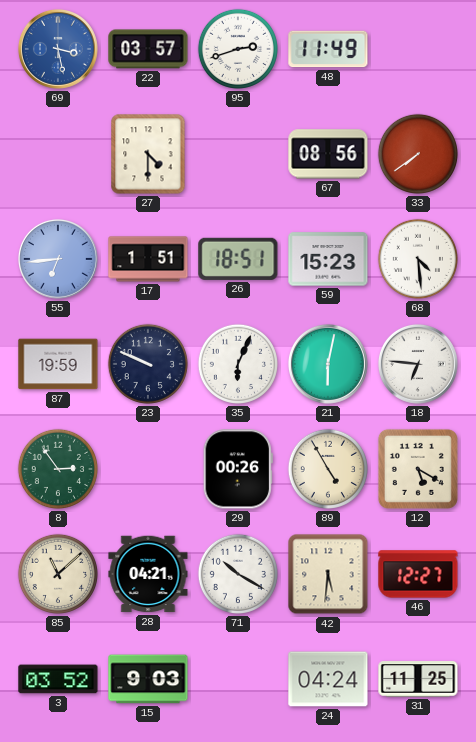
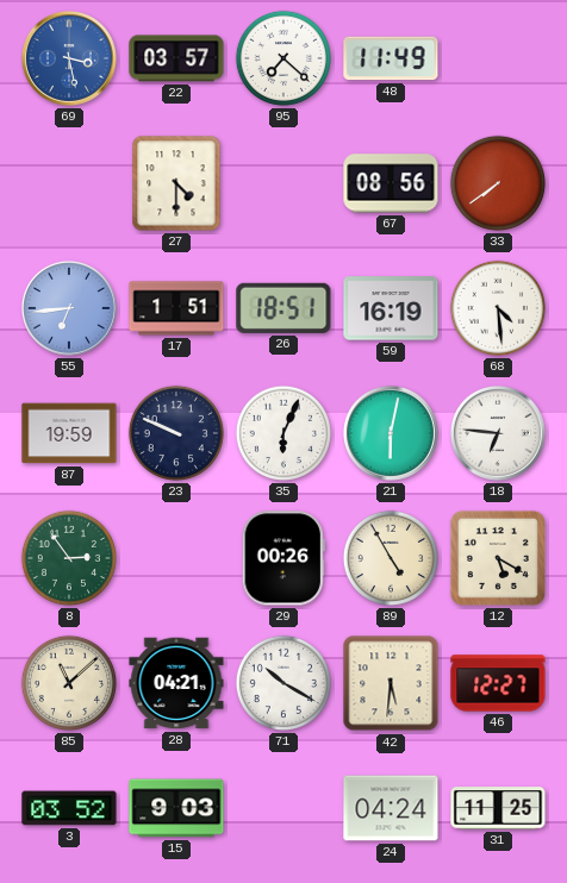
95: 2:42 -> 7:22
59: 15:23 -> 16:19
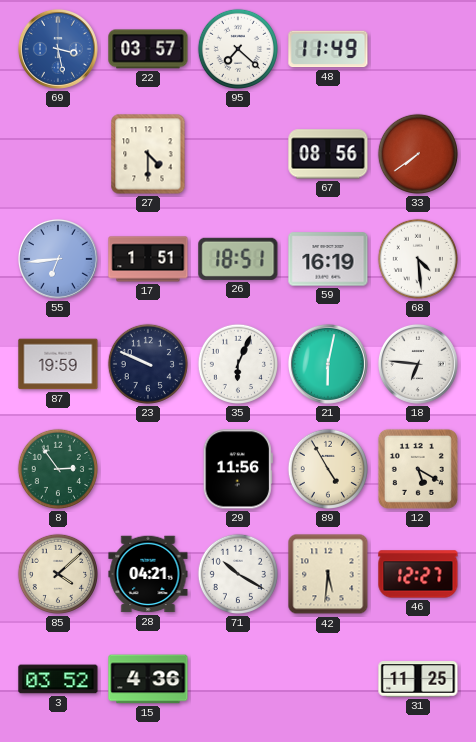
29: 00:26 -> 11:56
85: 11:08 -> 4:08
15: 9:03 -> 4:36
24: 04:24 -> none
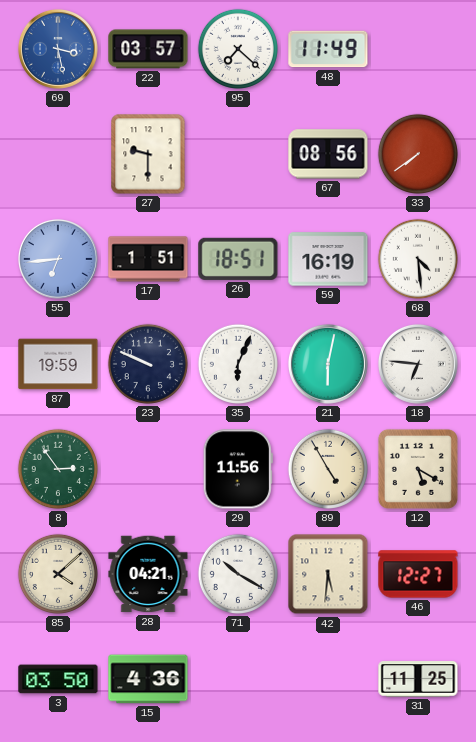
27: 4:30 -> 9:30
3: 03:52 -> 03:50
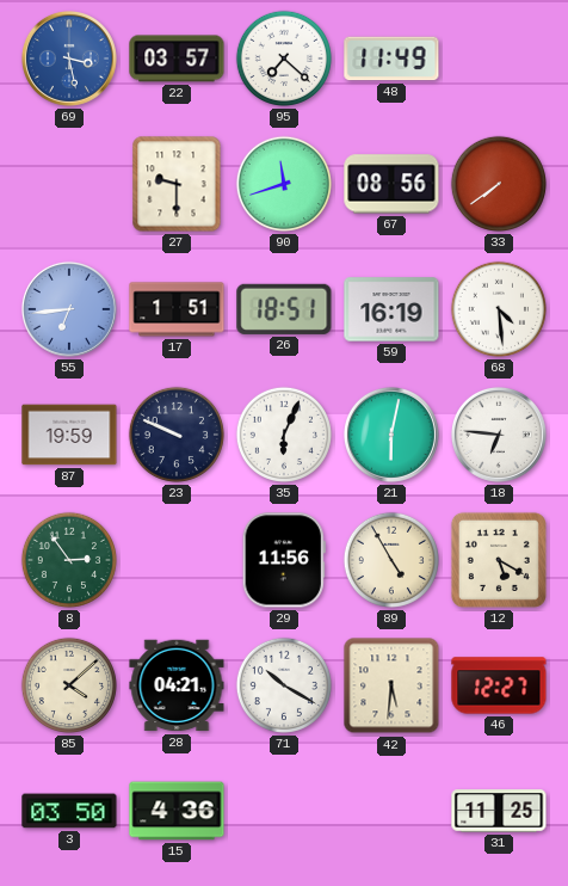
90: none -> 11:42
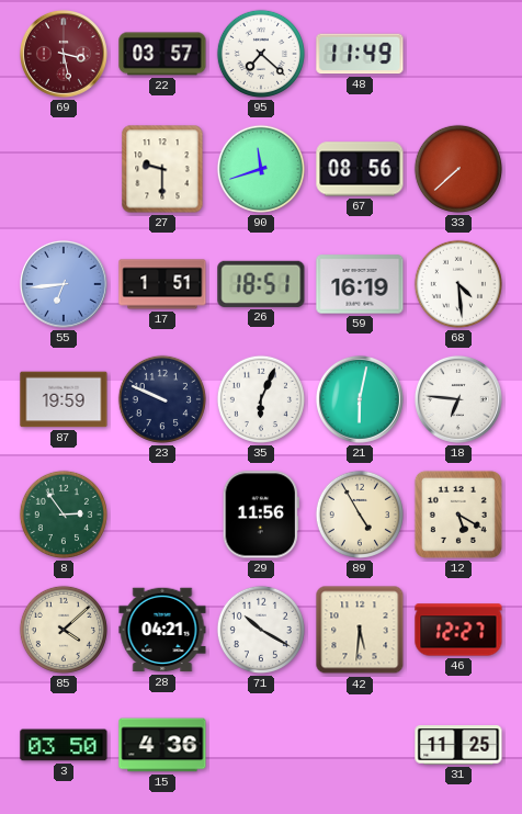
69 dial: blue -> burgundy
33: 7:39 -> 7:38
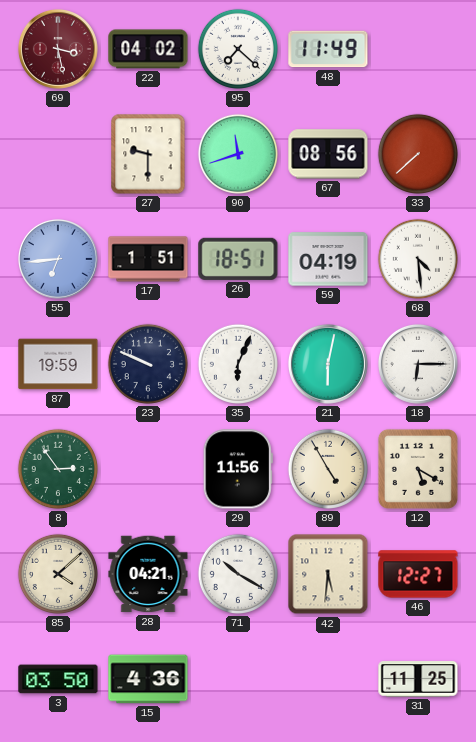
22: 03:57 -> 04:02
59: 16:19 -> 04:19
18: 6:46 -> 6:15
